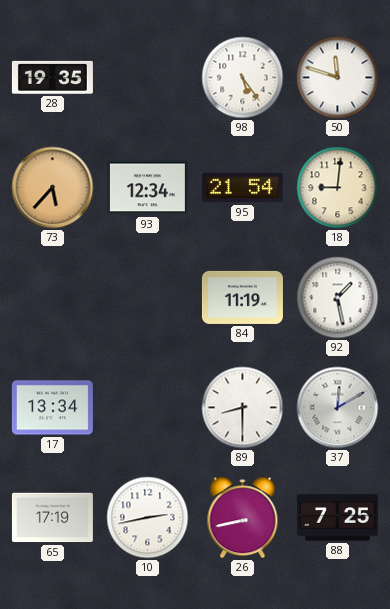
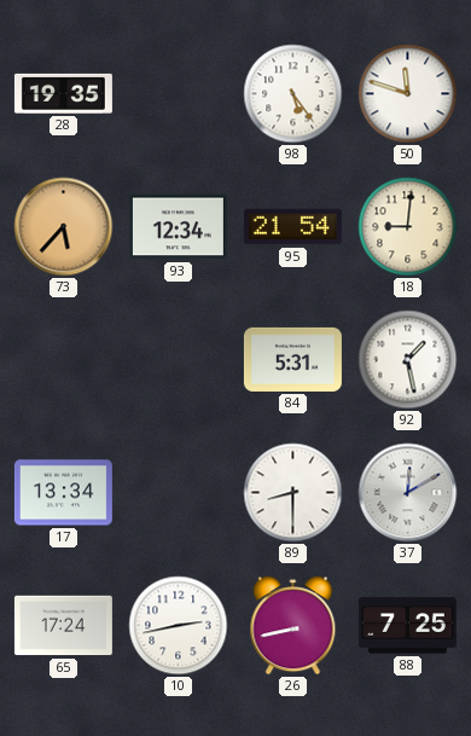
84: 11:19 -> 5:31
65: 17:19 -> 17:24
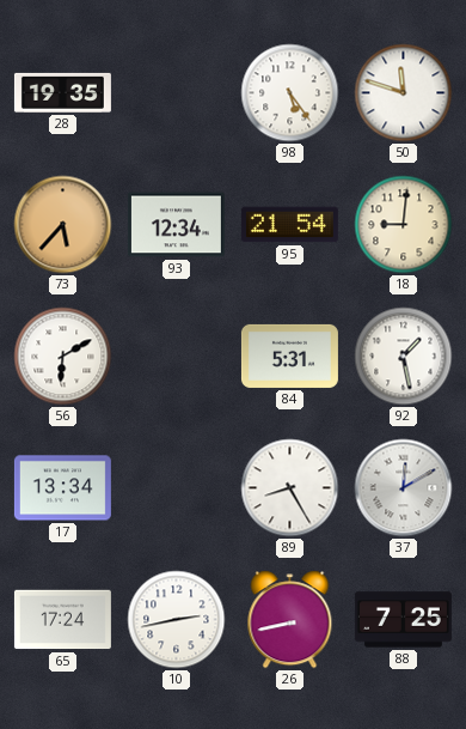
56: none -> 6:10
89: 8:30 -> 8:25
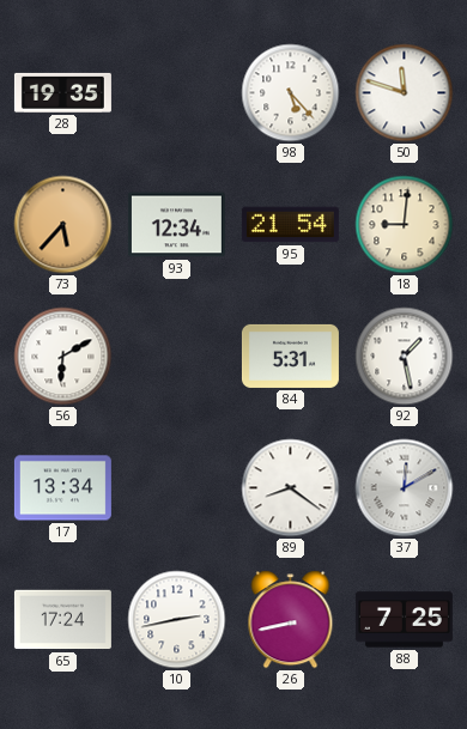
98: 5:24 -> 5:23
89: 8:25 -> 8:21
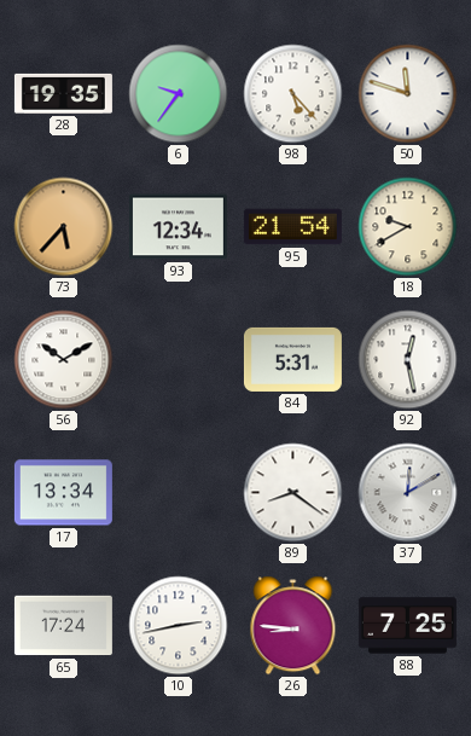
6: none -> 9:36
18: 9:01 -> 9:40
56: 6:10 -> 10:10
92: 1:28 -> 12:28
26: 8:43 -> 8:46
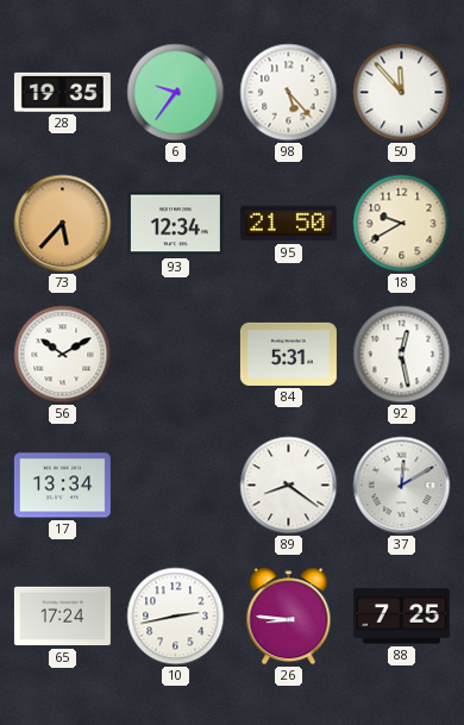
50: 11:48 -> 11:53
95: 21:54 -> 21:50
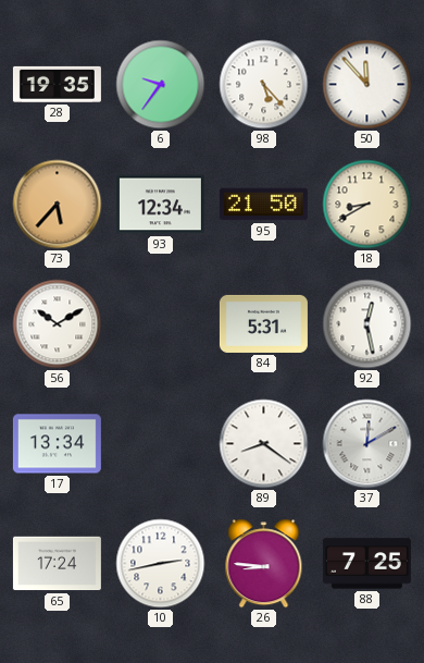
18: 9:40 -> 8:40
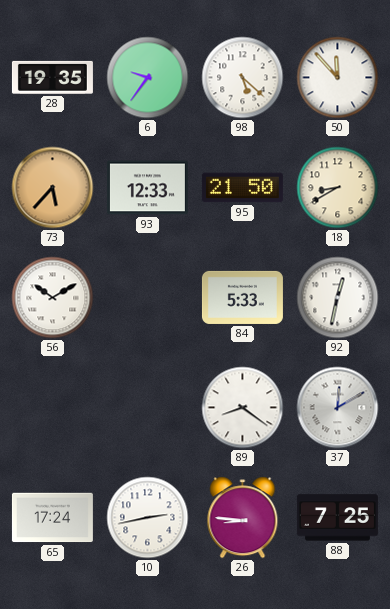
98: 5:23 -> 5:22
93: 12:34 -> 12:33
84: 5:31 -> 5:33
92: 12:28 -> 12:32
17: 13:34 -> none
